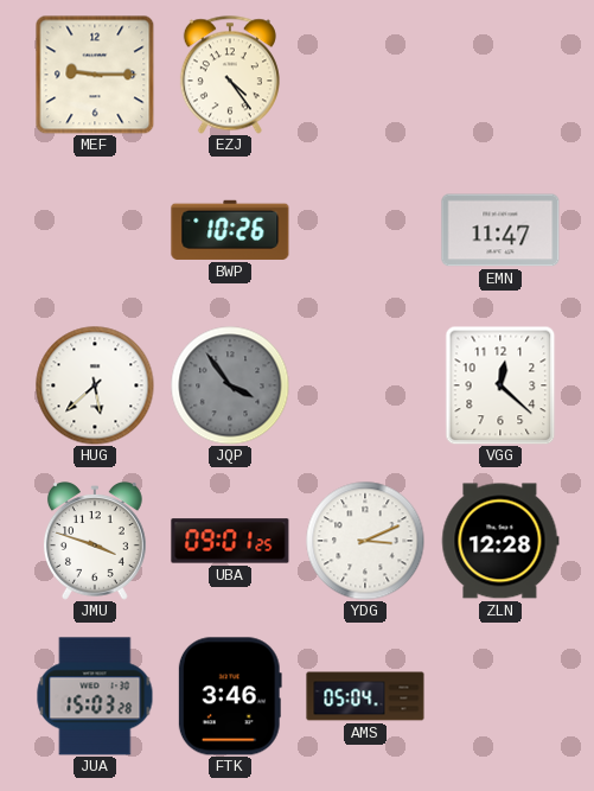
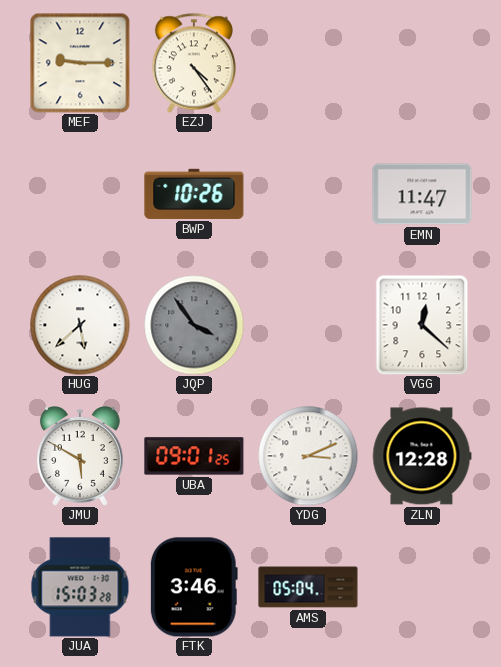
JMU: 3:48 -> 5:50
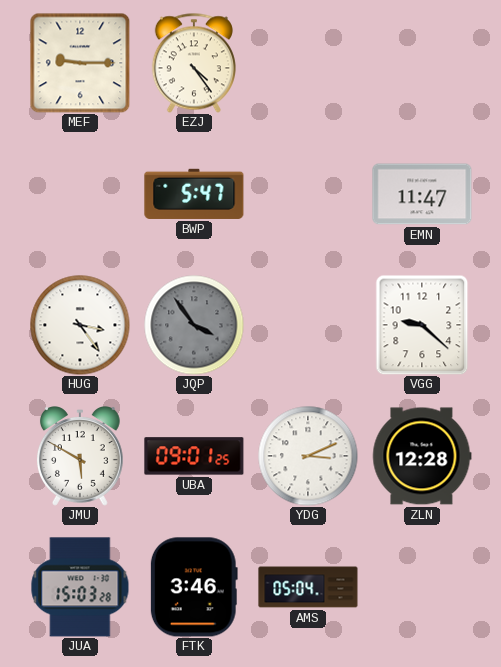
BWP: 10:26 -> 5:47
HUG: 5:38 -> 3:24
VGG: 12:22 -> 9:22
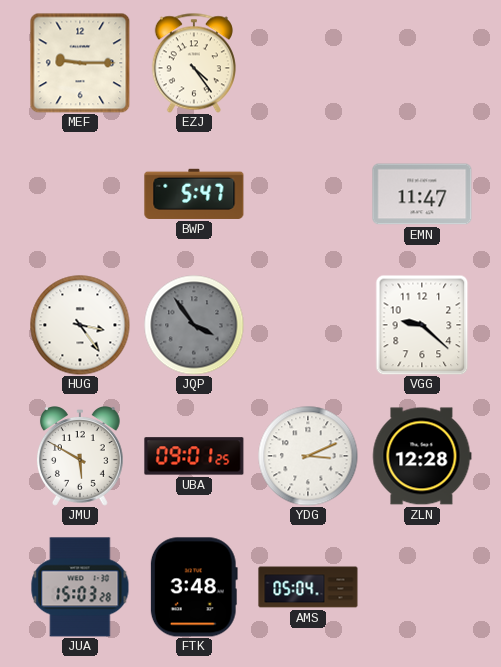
FTK: 3:46 -> 3:48
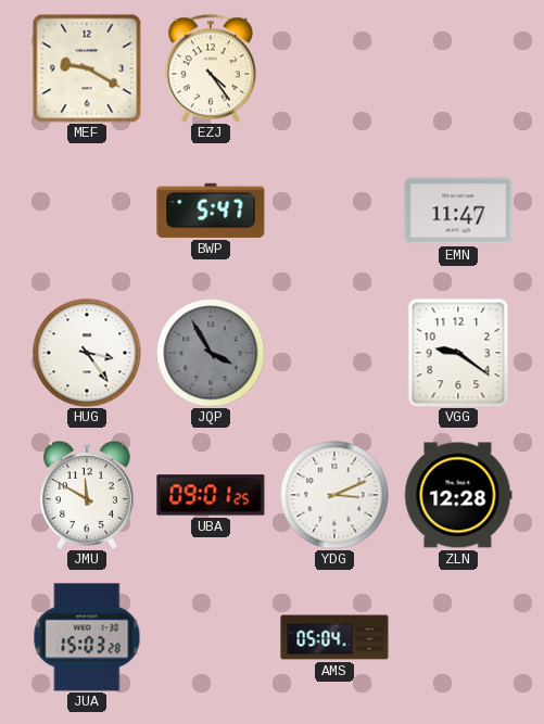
MEF: 9:15 -> 9:20
JQP: 3:54 -> 3:55
VGG: 9:22 -> 9:21
JMU: 5:50 -> 11:50
FTK: 3:48 -> none
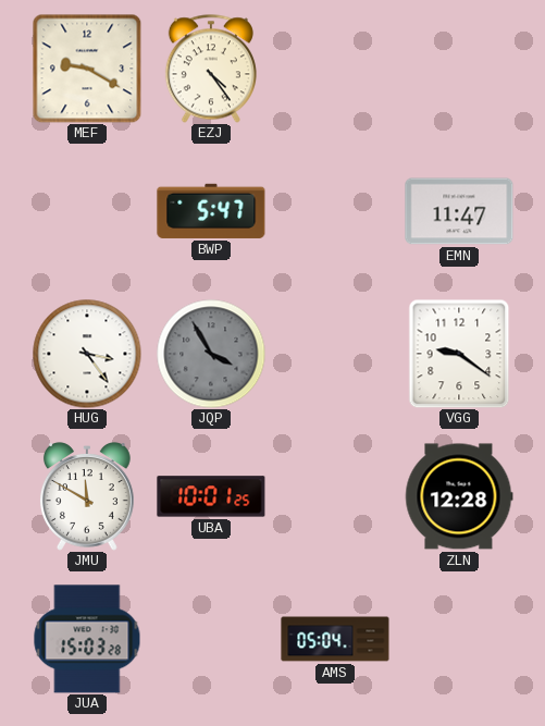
UBA: 09:01 -> 10:01
YDG: 3:11 -> none
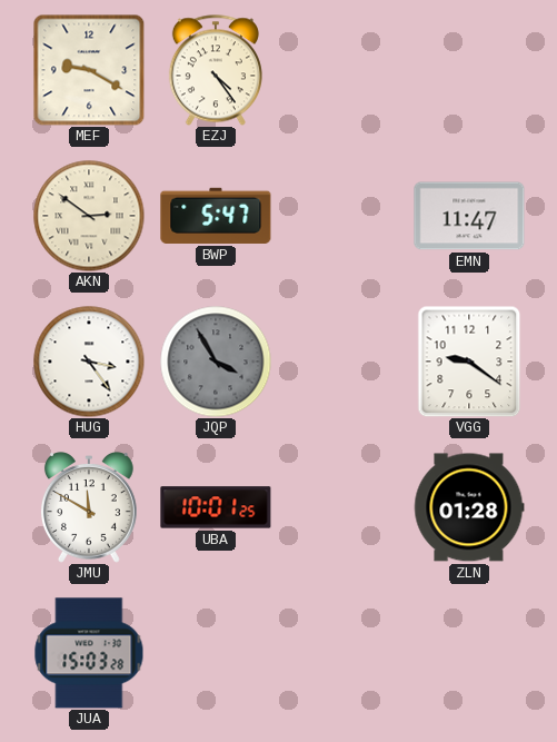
AKN: none -> 2:51
ZLN: 12:28 -> 01:28
AMS: 05:04 -> none
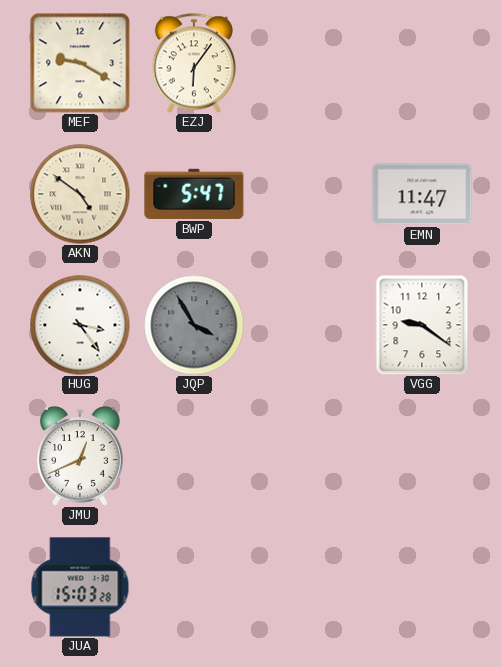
EZJ: 4:24 -> 6:06
AKN: 2:51 -> 4:51
JMU: 11:50 -> 12:41
UBA: 10:01 -> none
ZLN: 01:28 -> none
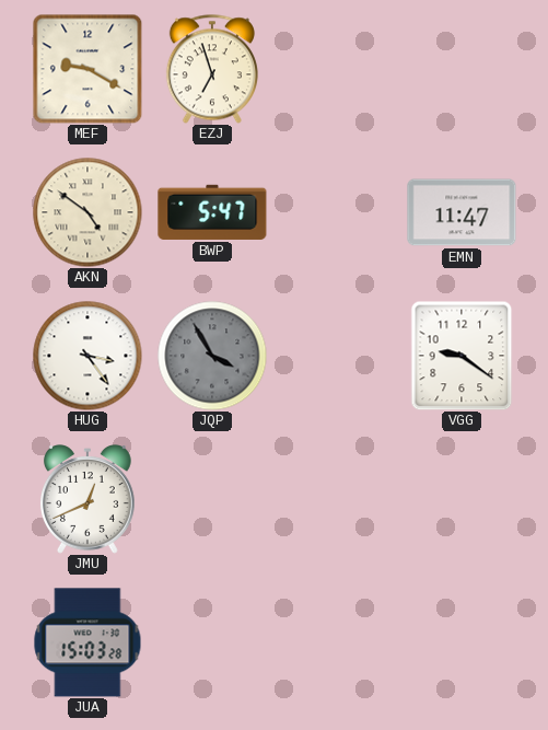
EZJ: 6:06 -> 6:57
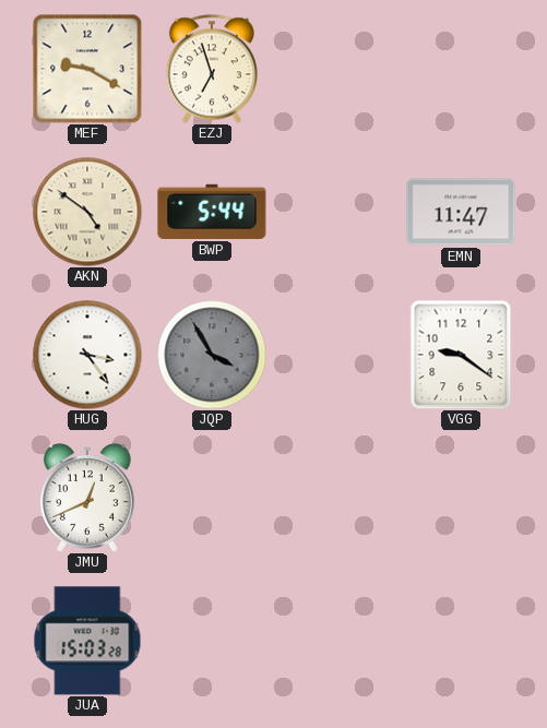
BWP: 5:47 -> 5:44
